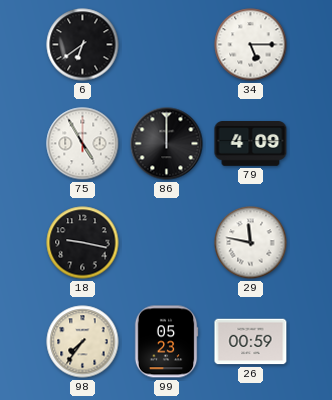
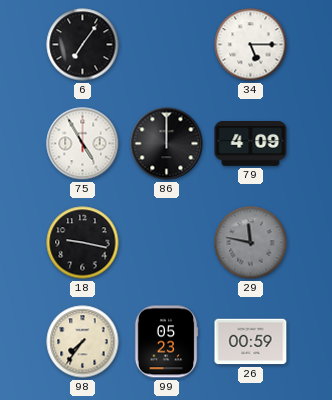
6: 6:39 -> 7:06
29 dial: white -> grey
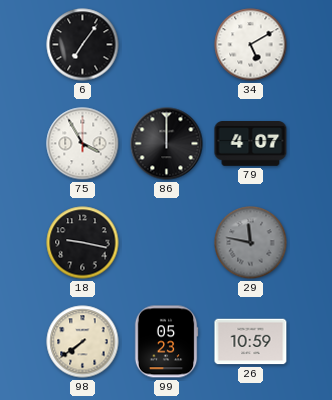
34: 5:15 -> 5:10
75: 4:55 -> 3:55
79: 4:09 -> 4:07
98: 7:36 -> 7:39
26: 00:59 -> 10:59
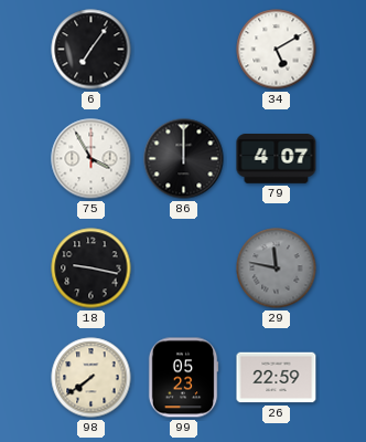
26: 10:59 -> 22:59
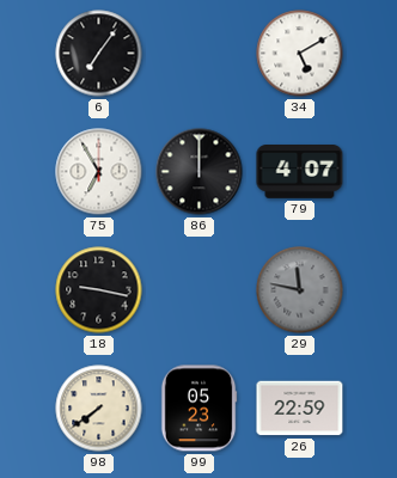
75: 3:55 -> 6:55
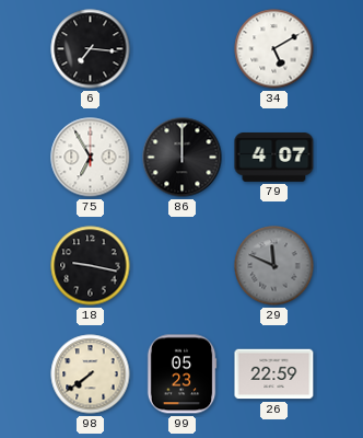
6: 7:06 -> 7:16
29: 11:47 -> 11:49
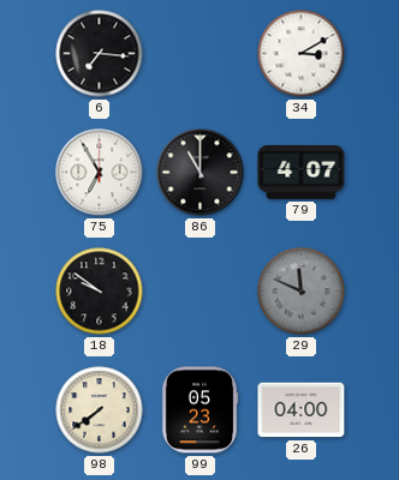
34: 5:10 -> 3:10
86: 12:00 -> 11:00
18: 9:17 -> 9:51
26: 22:59 -> 04:00
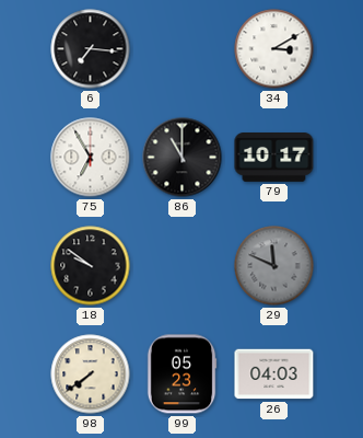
79: 4:07 -> 10:17
26: 04:00 -> 04:03
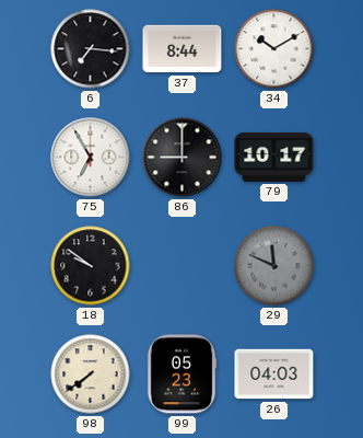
37: none -> 8:44
34: 3:10 -> 10:10
86: 11:00 -> 9:00
